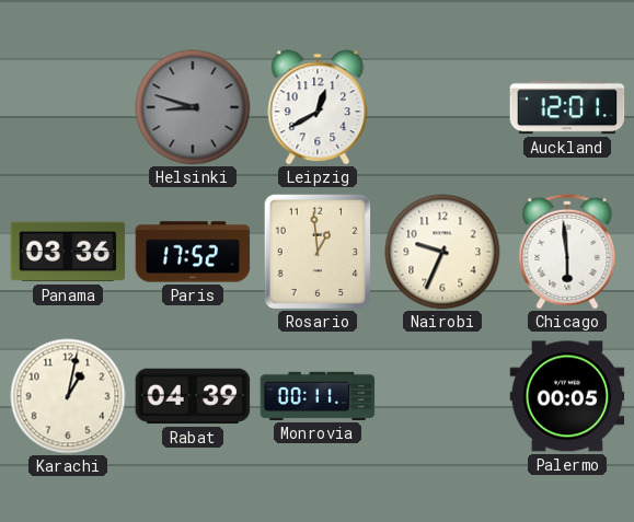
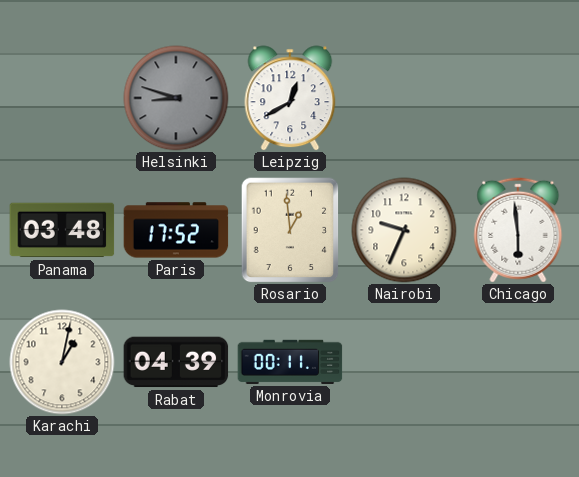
Auckland: 12:01 -> none
Panama: 03:36 -> 03:48
Palermo: 00:05 -> none
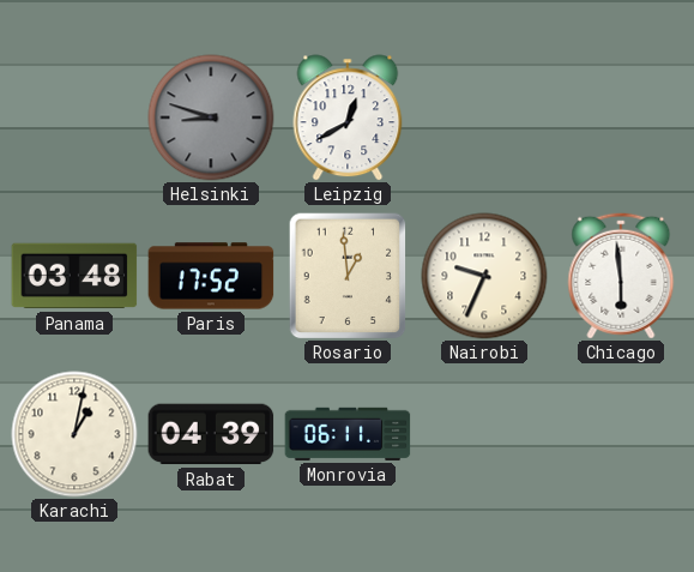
Monrovia: 00:11 -> 06:11
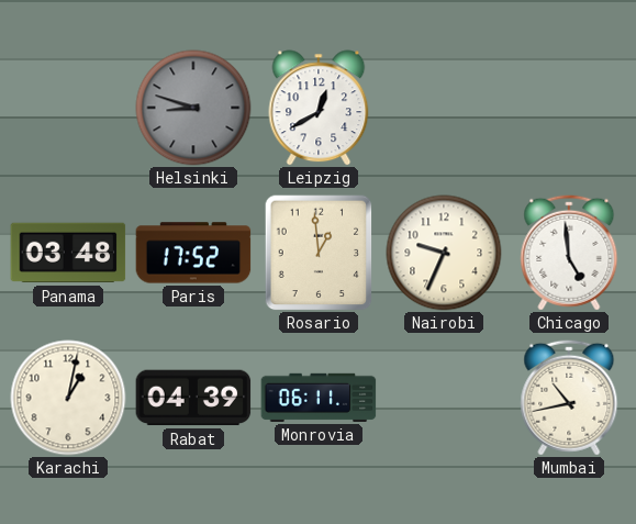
Chicago: 5:59 -> 4:59
Mumbai: none -> 10:43
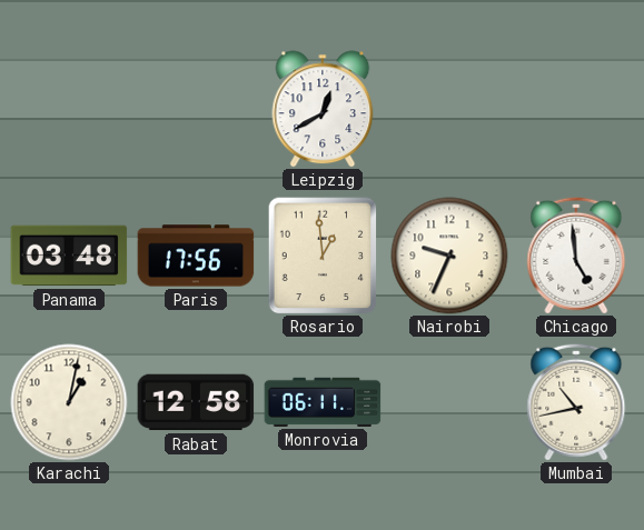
Helsinki: 8:48 -> none
Paris: 17:52 -> 17:56
Rabat: 04:39 -> 12:58
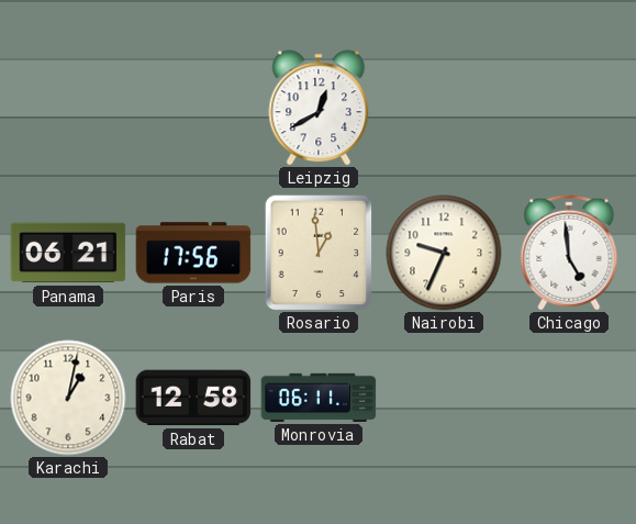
Panama: 03:48 -> 06:21
Mumbai: 10:43 -> none
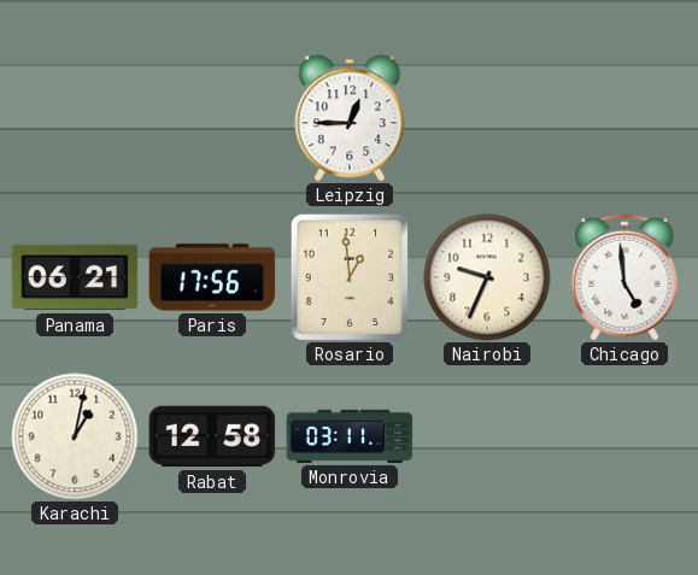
Leipzig: 12:40 -> 12:45
Monrovia: 06:11 -> 03:11
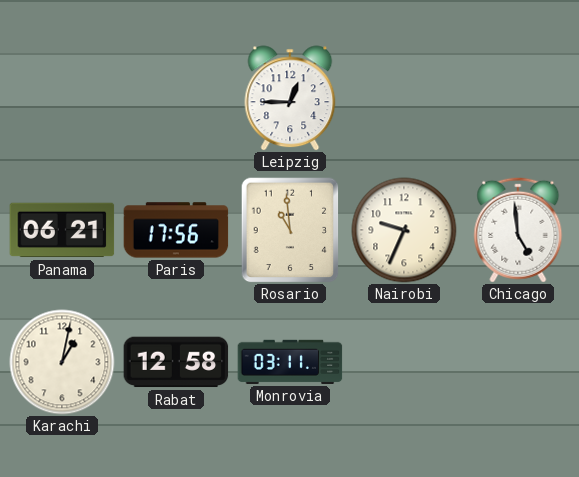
Rosario: 12:59 -> 10:59
